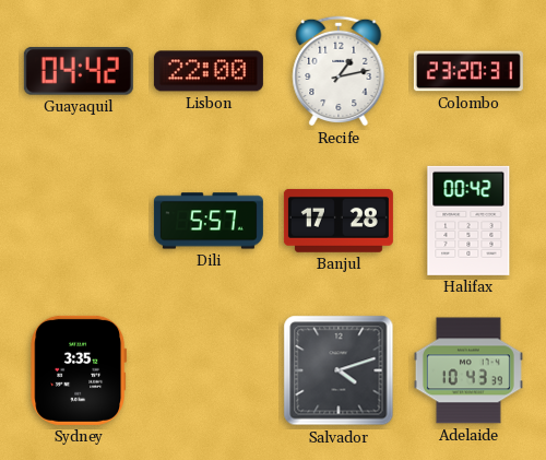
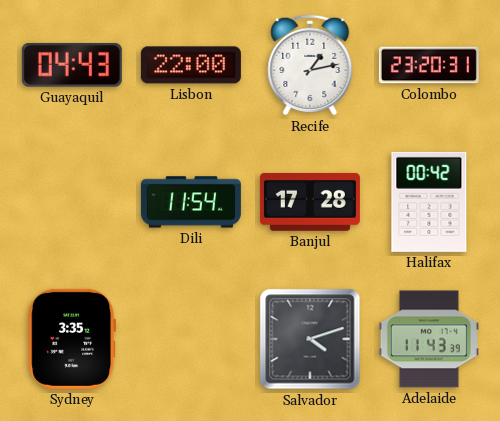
Guayaquil: 04:42 -> 04:43
Dili: 5:57 -> 11:54
Adelaide: 10:43 -> 11:43
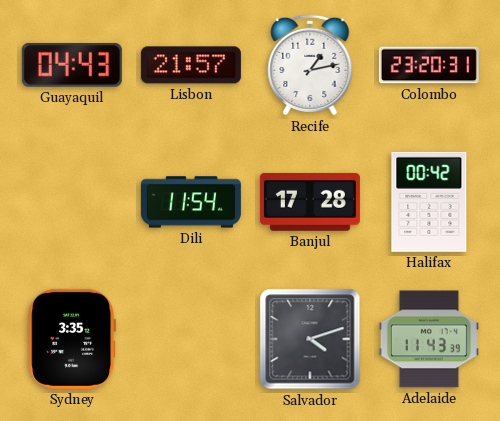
Lisbon: 22:00 -> 21:57
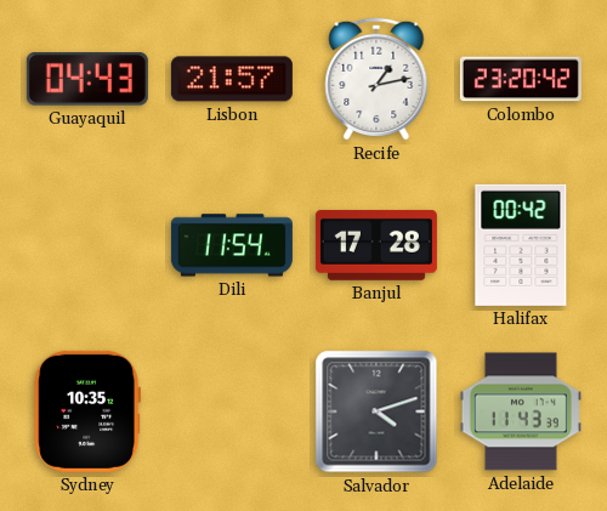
Colombo: 23:20:31 -> 23:20:42
Sydney: 3:35 -> 10:35
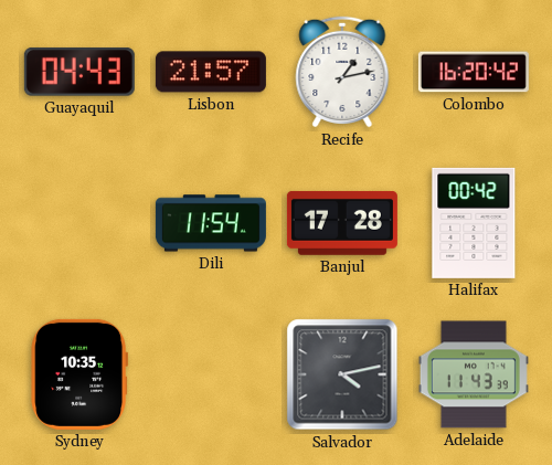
Colombo: 23:20 -> 16:20
Salvador: 4:12 -> 4:13
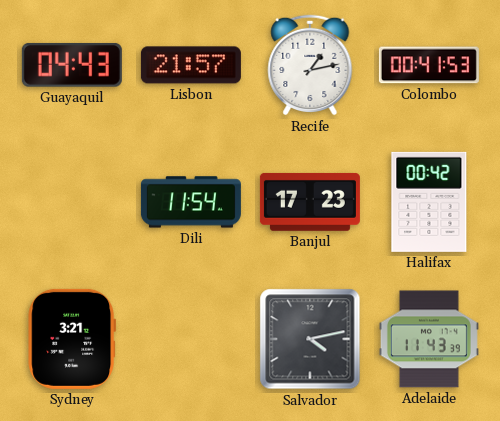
Colombo: 16:20 -> 00:41
Banjul: 17:28 -> 17:23
Sydney: 10:35 -> 3:21
